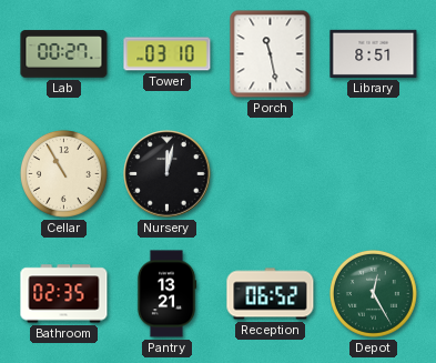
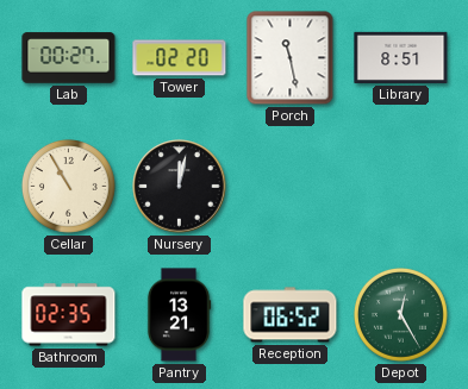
Tower: 03:10 -> 02:20
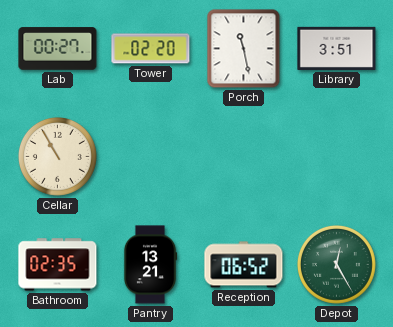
Library: 8:51 -> 3:51
Nursery: 12:02 -> none
